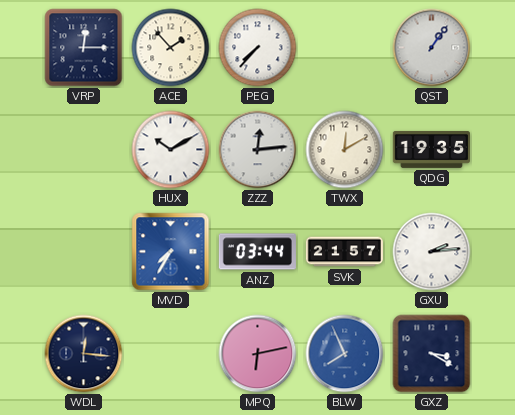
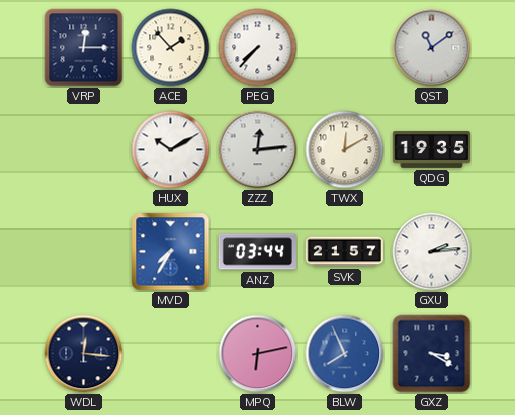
QST: 1:06 -> 11:09
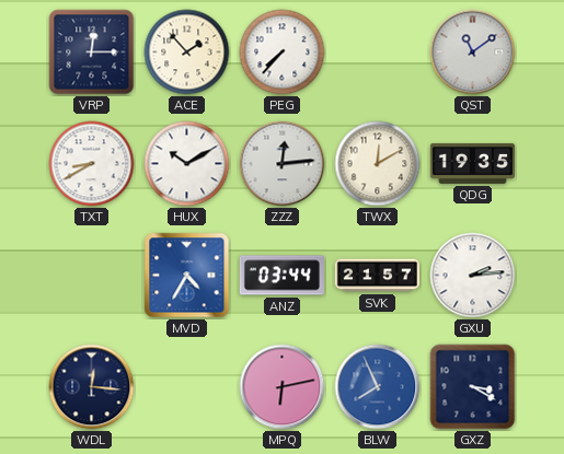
TXT: none -> 8:40
MVD: 7:35 -> 4:35
